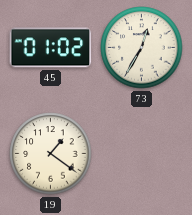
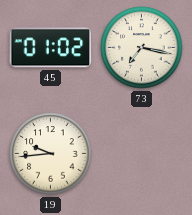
73: 12:35 -> 7:17
19: 1:21 -> 9:44
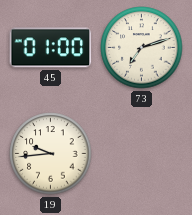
45: 01:02 -> 01:00
73: 7:17 -> 7:12
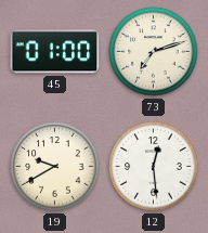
19: 9:44 -> 9:40
12: none -> 12:29
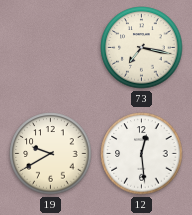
45: 01:00 -> none
73: 7:12 -> 7:17
